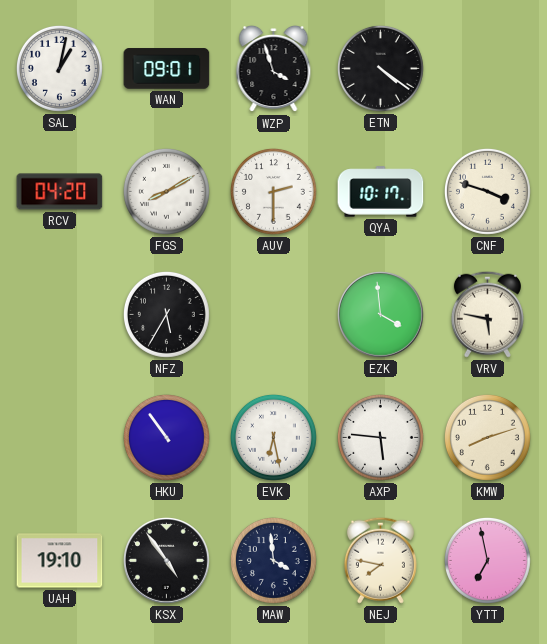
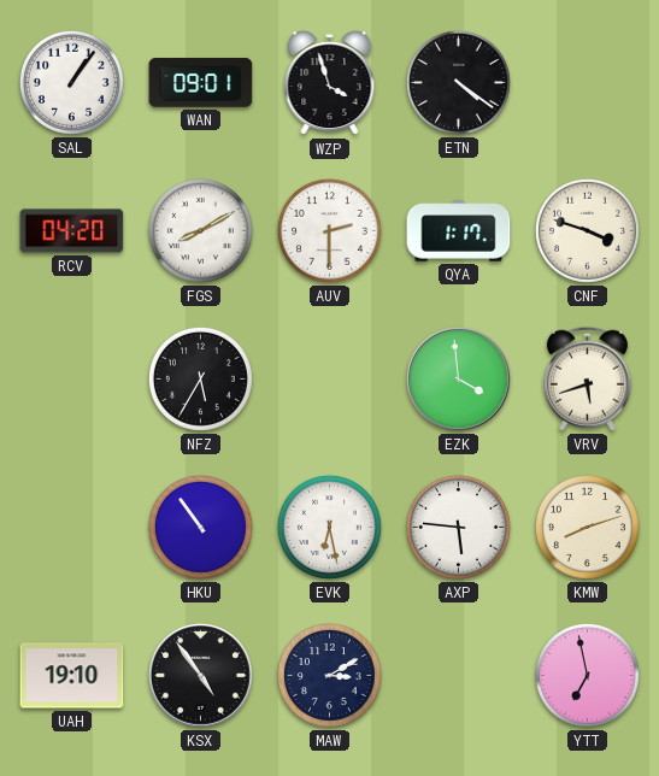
SAL: 1:02 -> 1:06
QYA: 10:17 -> 1:17
VRV: 5:47 -> 5:42
MAW: 3:59 -> 3:10
NEJ: 7:47 -> none
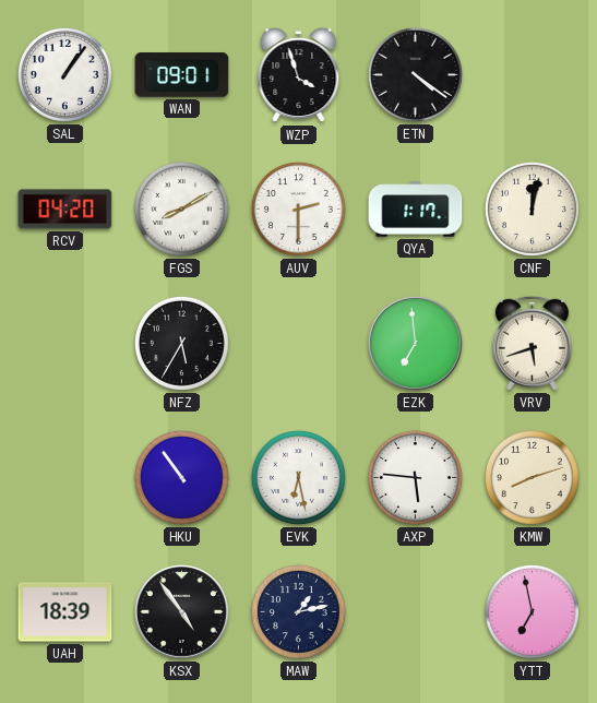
CNF: 3:48 -> 12:02
EZK: 3:59 -> 6:59
UAH: 19:10 -> 18:39
MAW: 3:10 -> 1:13
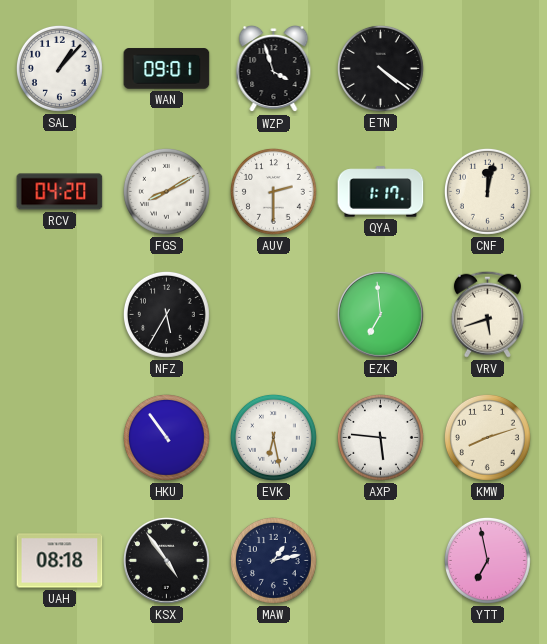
SAL: 1:06 -> 1:07
UAH: 18:39 -> 08:18
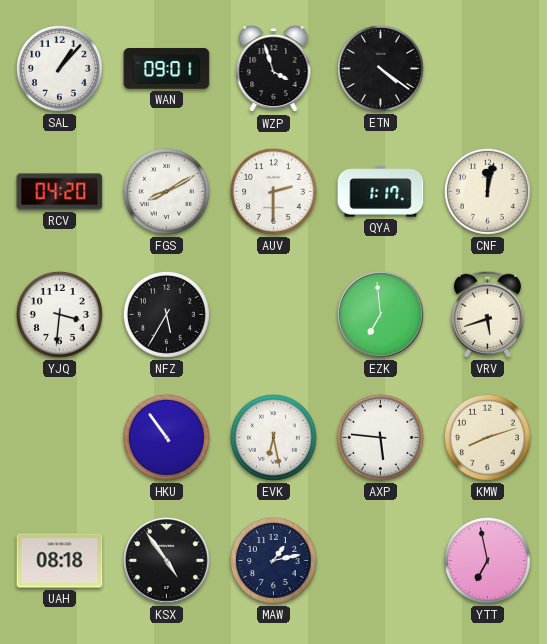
YJQ: none -> 3:31
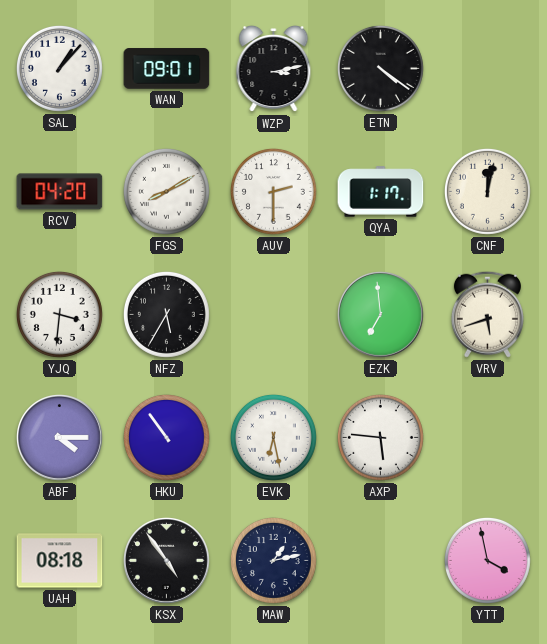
WZP: 3:57 -> 3:13
ABF: none -> 4:15
KMW: 8:12 -> none
YTT: 6:58 -> 3:58
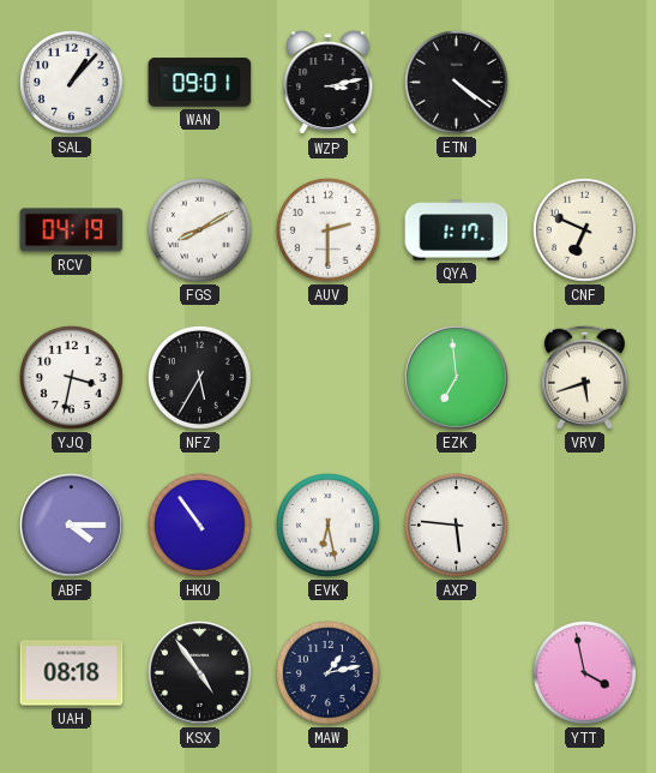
RCV: 04:20 -> 04:19
CNF: 12:02 -> 6:49
YJQ: 3:31 -> 3:32
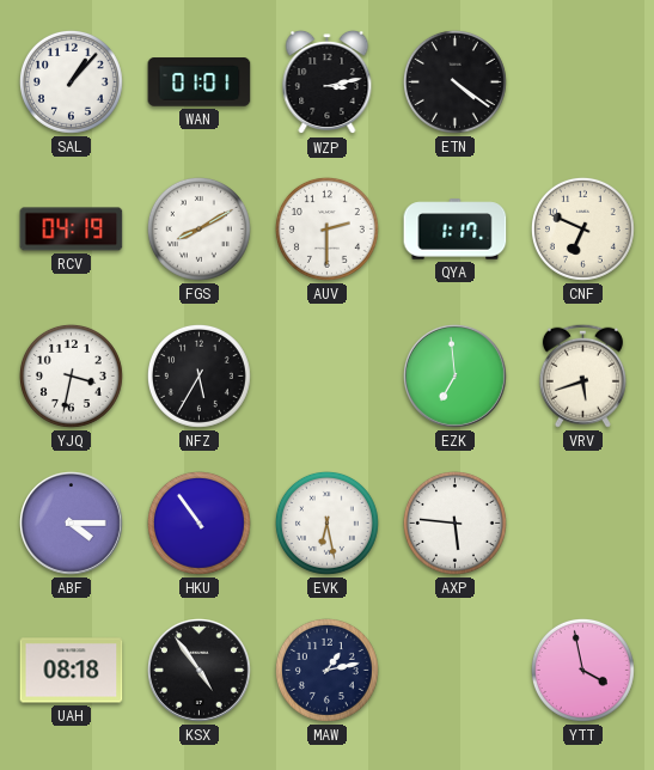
WAN: 09:01 -> 01:01
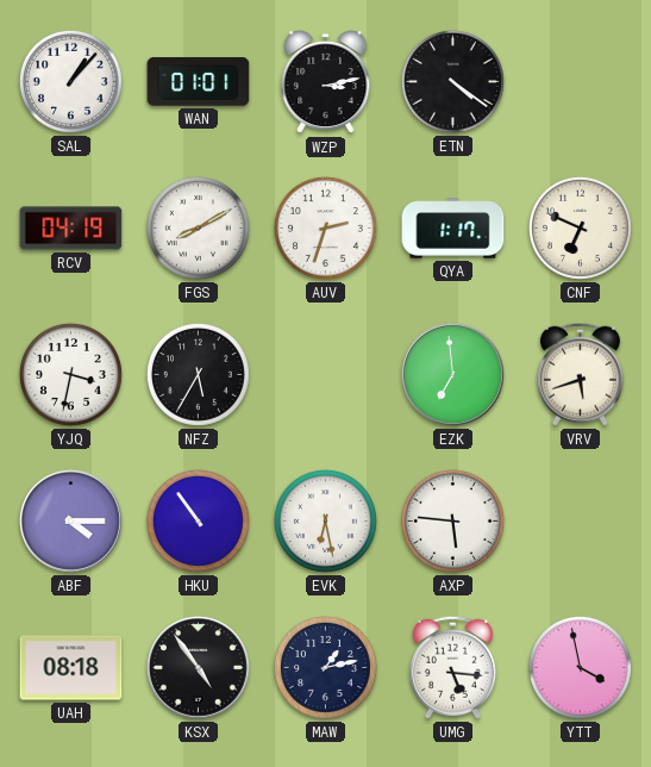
AUV: 2:30 -> 2:33
UMG: none -> 5:16
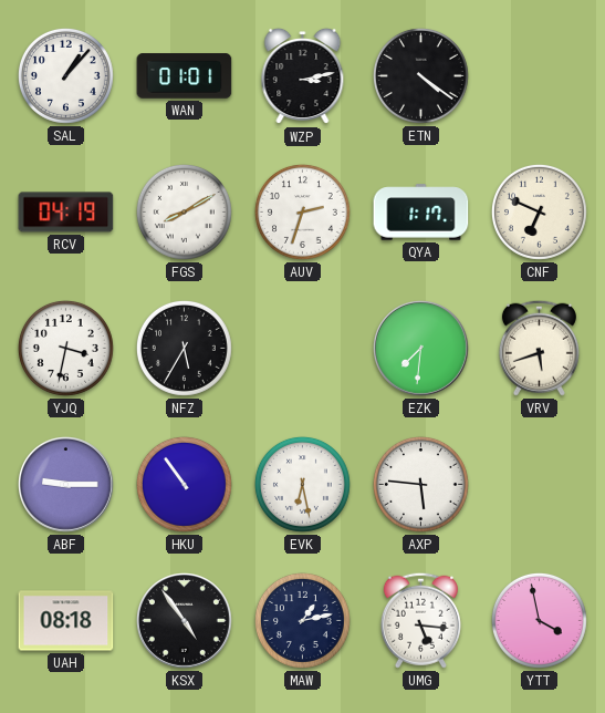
EZK: 6:59 -> 7:31
ABF: 4:15 -> 9:15
